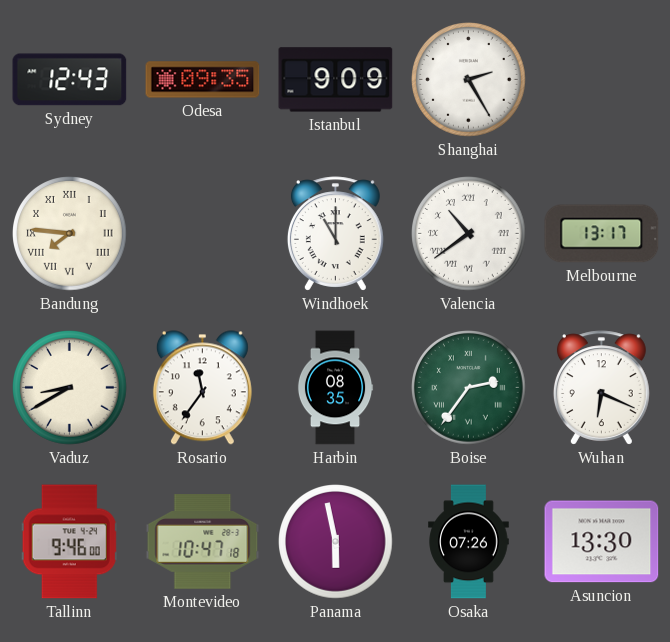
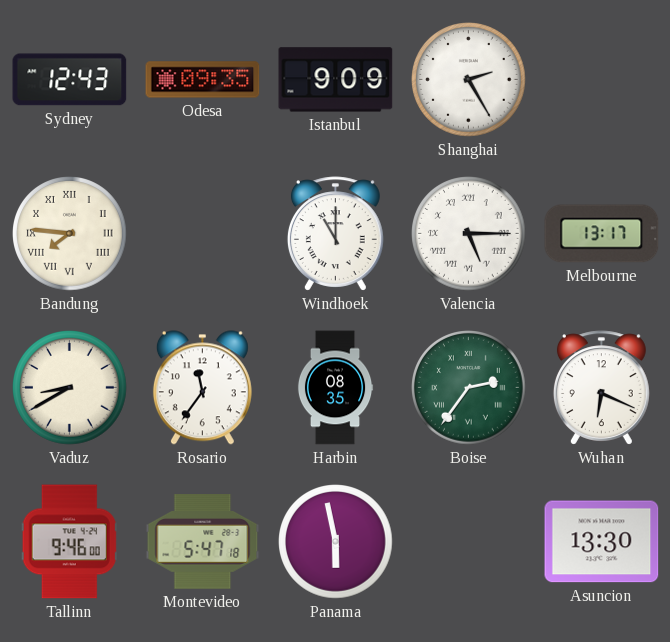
Valencia: 10:39 -> 5:15
Montevideo: 10:47 -> 5:47
Osaka: 07:26 -> none
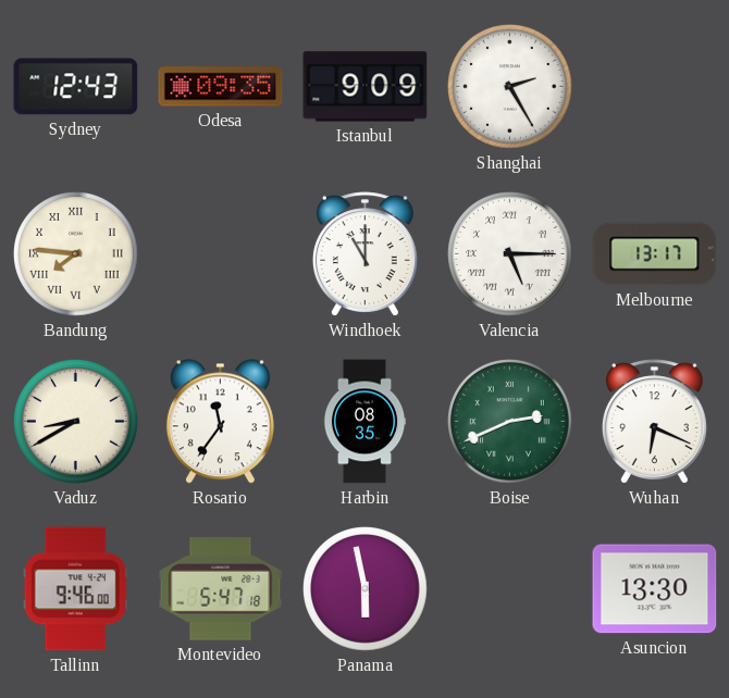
Boise: 2:36 -> 2:41
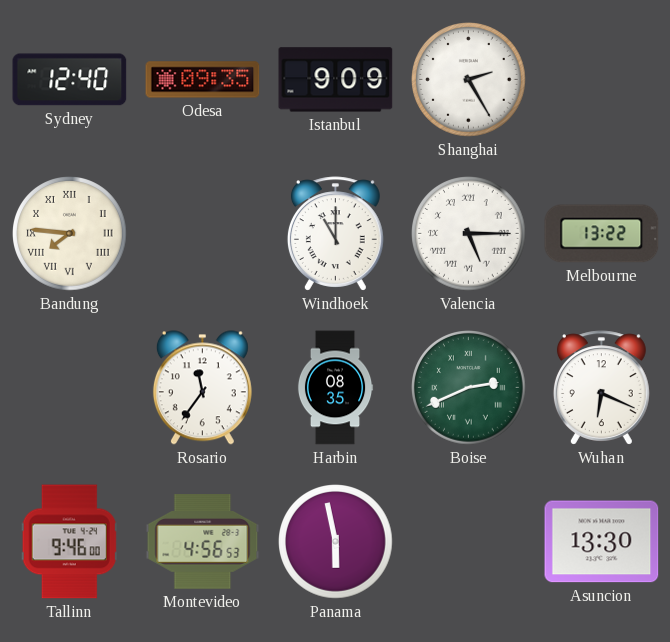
Sydney: 12:43 -> 12:40
Melbourne: 13:17 -> 13:22
Vaduz: 8:40 -> none
Montevideo: 5:47 -> 4:56
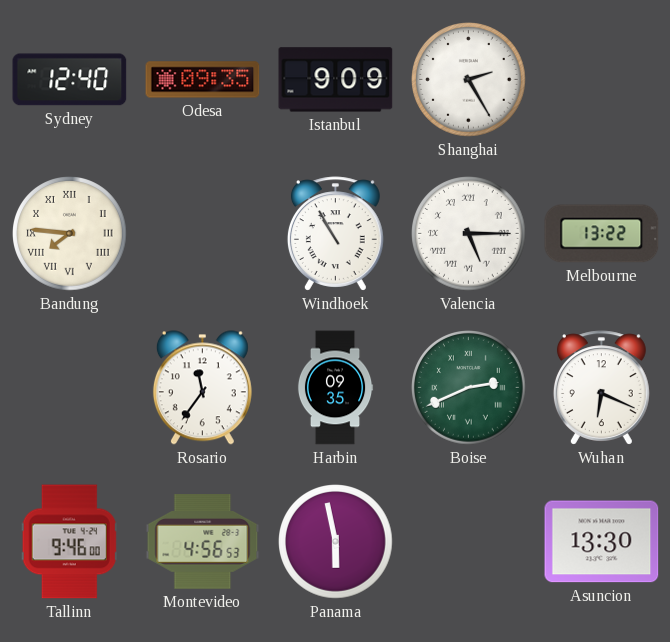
Windhoek: 11:00 -> 10:55
Harbin: 08:35 -> 09:35
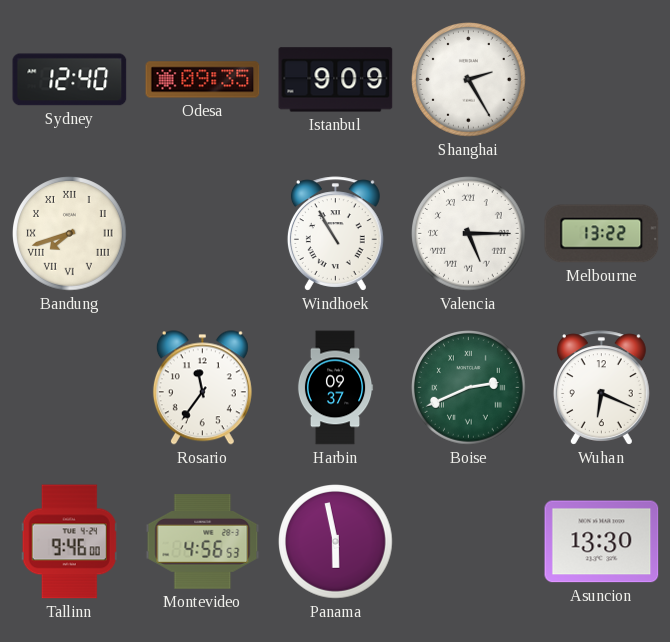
Bandung: 7:46 -> 7:42
Harbin: 09:35 -> 09:37
